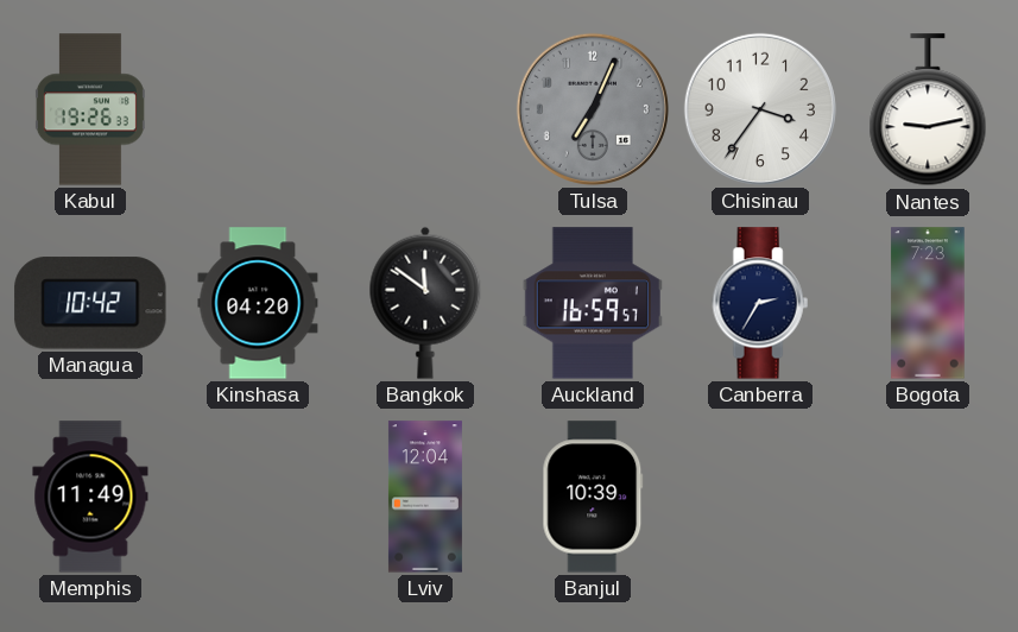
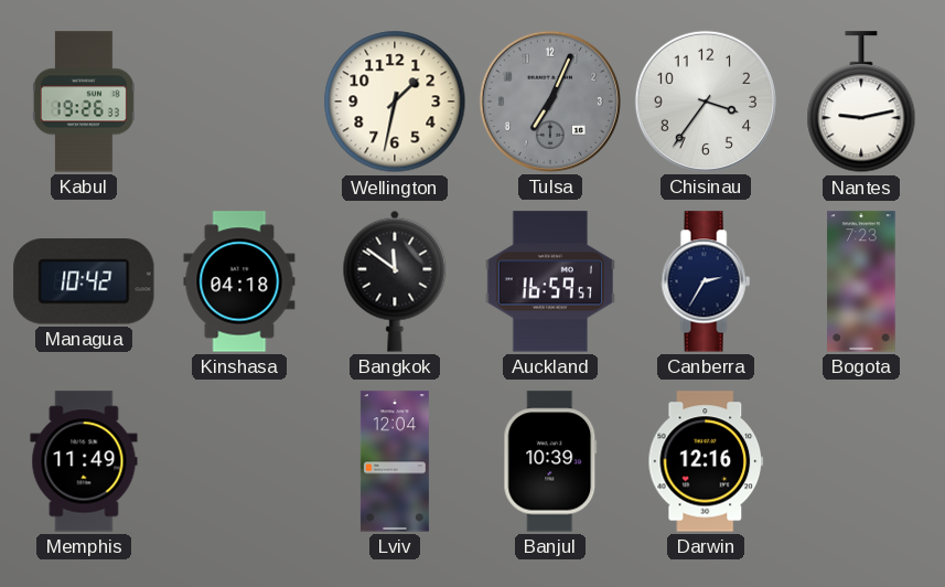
Wellington: none -> 1:32
Kinshasa: 04:20 -> 04:18
Darwin: none -> 12:16
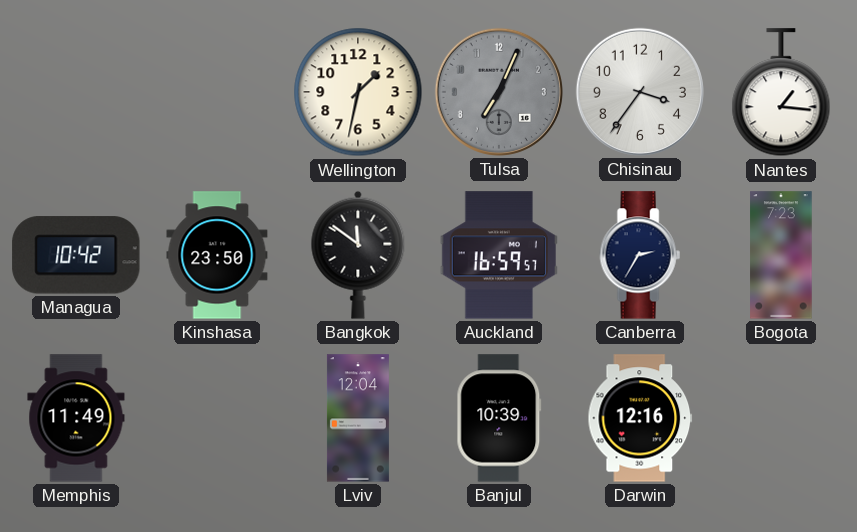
Kabul: 19:26 -> none
Nantes: 9:13 -> 1:16
Kinshasa: 04:18 -> 23:50
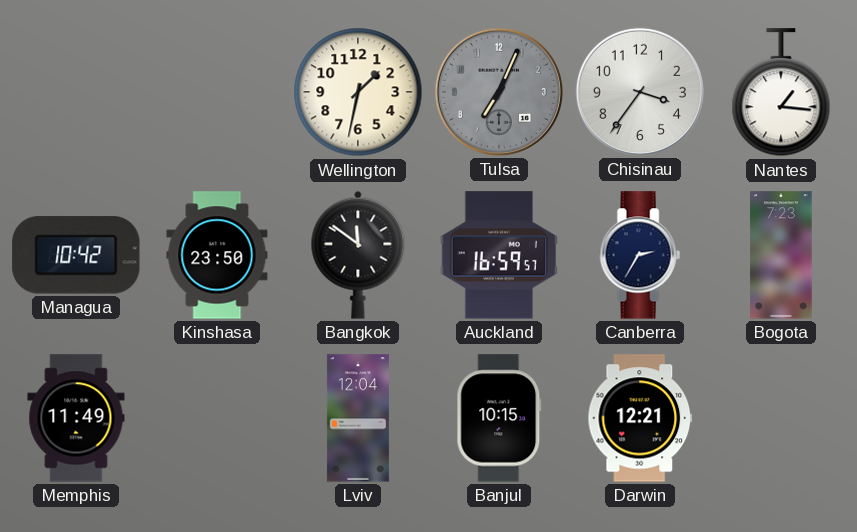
Banjul: 10:39 -> 10:15
Darwin: 12:16 -> 12:21
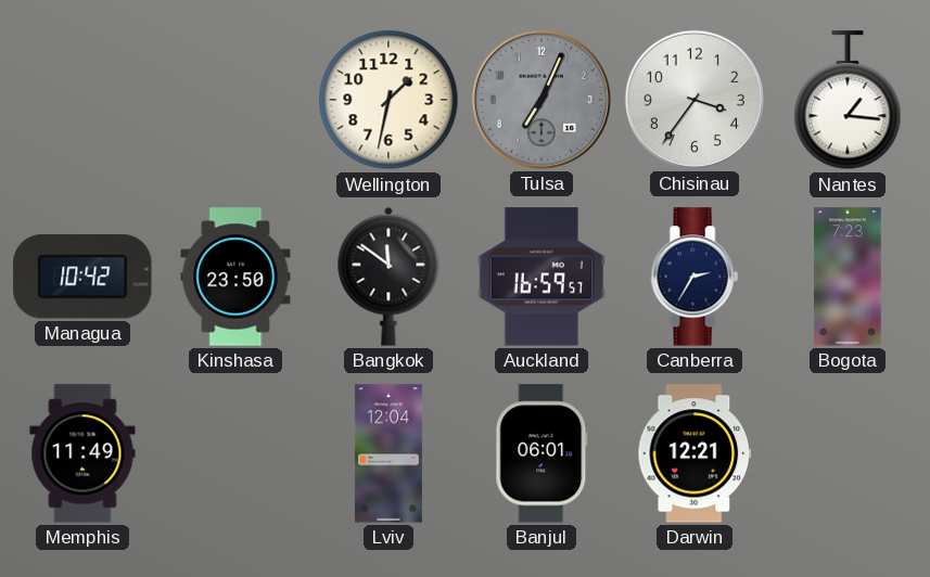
Banjul: 10:15 -> 06:01
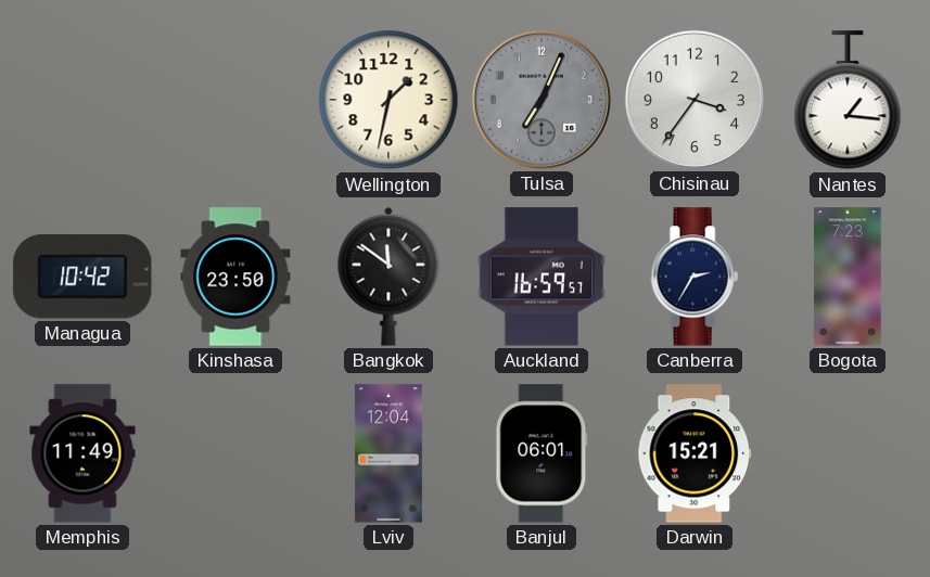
Darwin: 12:21 -> 15:21
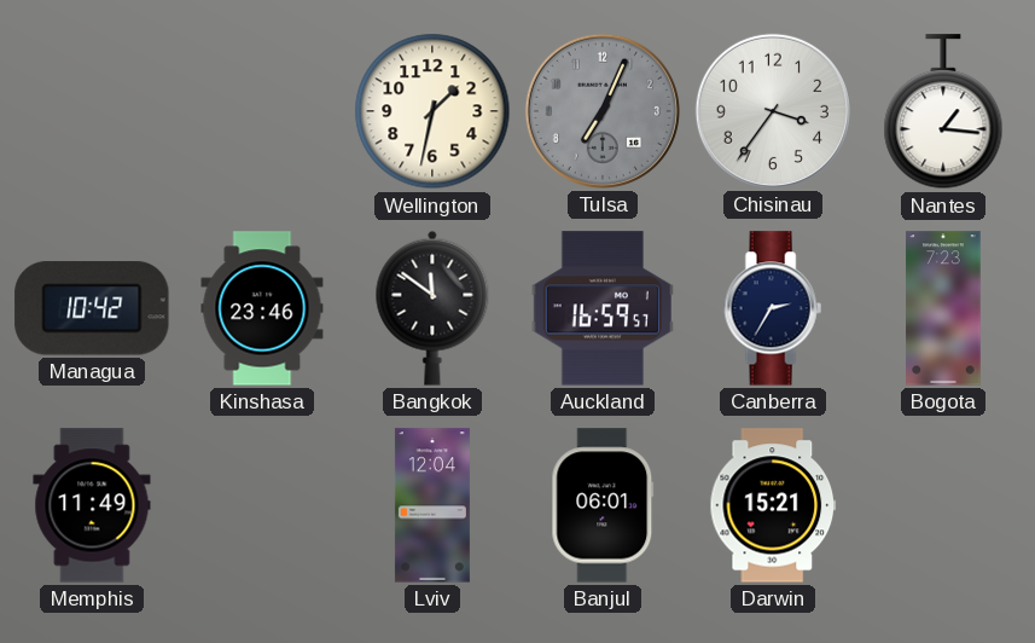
Kinshasa: 23:50 -> 23:46
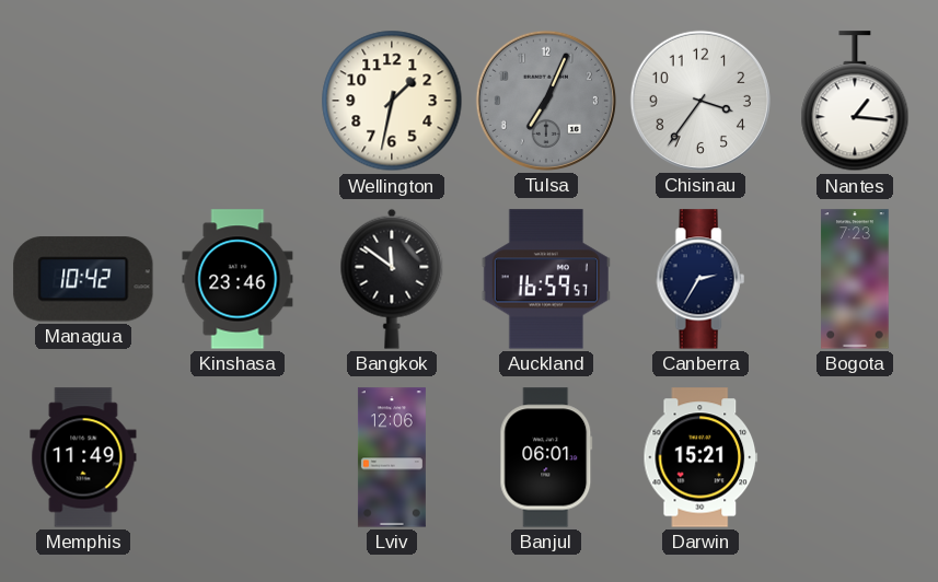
Lviv: 12:04 -> 12:06
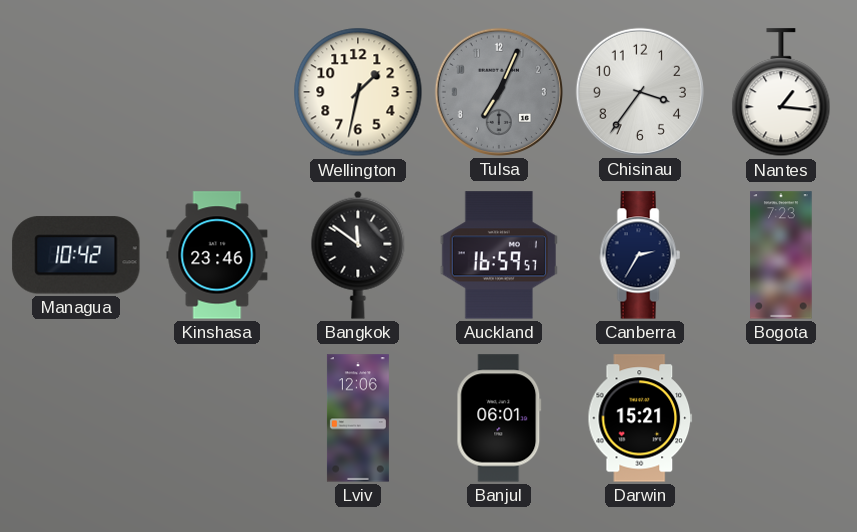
Memphis: 11:49 -> none
